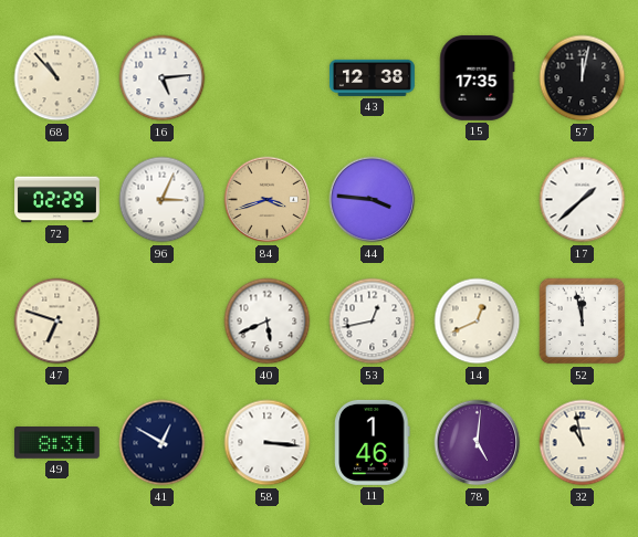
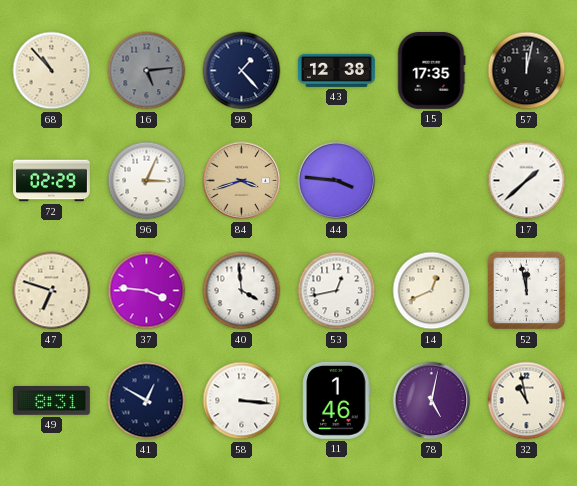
16 dial: white -> grey
98: none -> 1:23
37: none -> 3:46
40: 5:41 -> 3:59
78: 5:01 -> 5:02
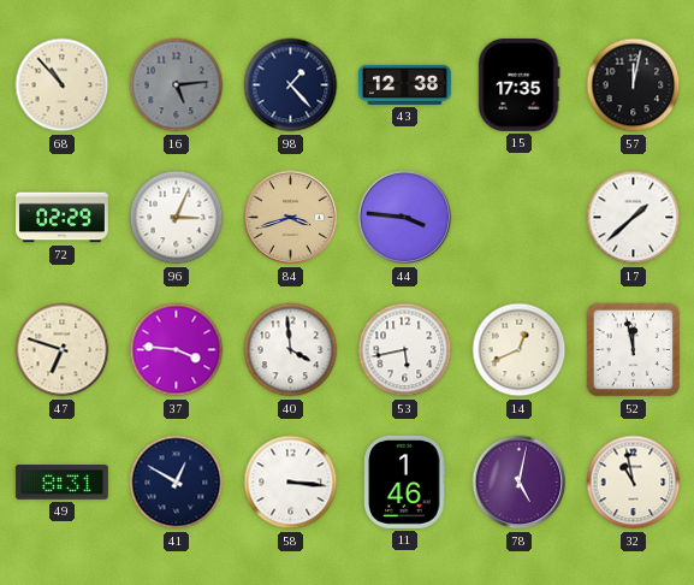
53: 12:43 -> 5:43
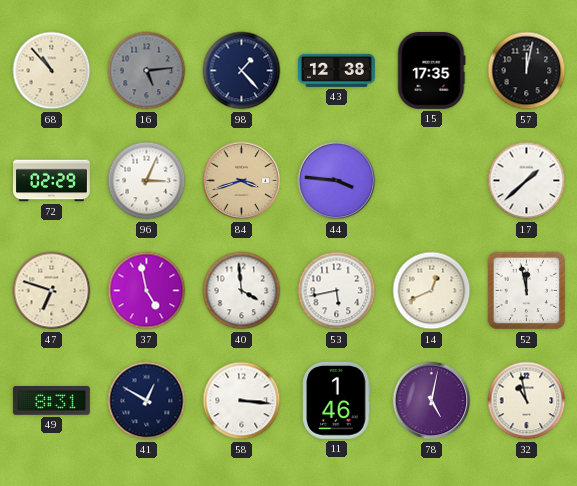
37: 3:46 -> 4:58
